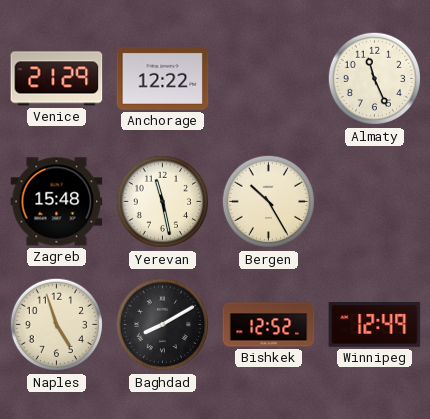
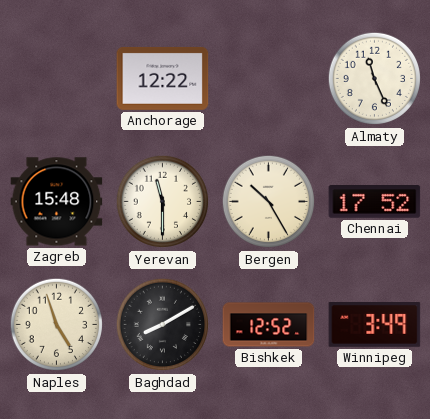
Venice: 21:29 -> none
Yerevan: 11:28 -> 11:30
Chennai: none -> 17:52
Winnipeg: 12:49 -> 3:49
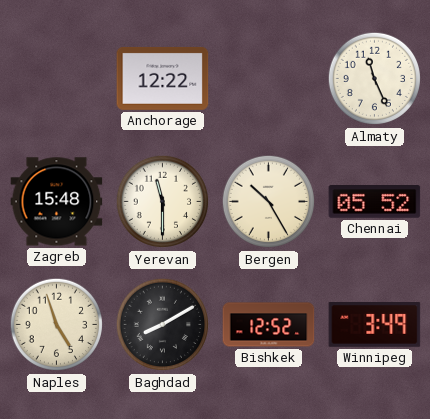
Chennai: 17:52 -> 05:52
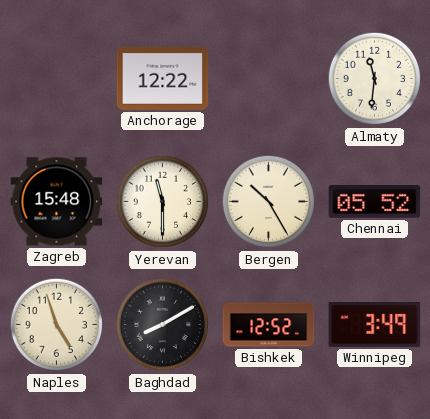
Almaty: 11:26 -> 11:31
